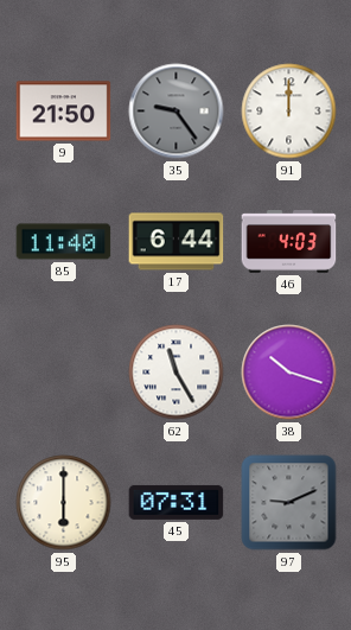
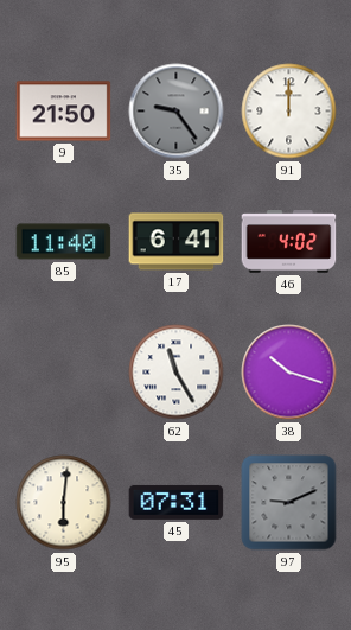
17: 6:44 -> 6:41
46: 4:03 -> 4:02
95: 6:00 -> 6:01
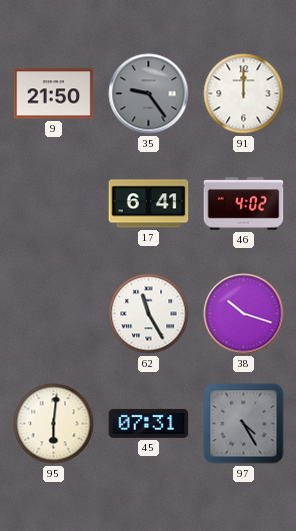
85: 11:40 -> none
97: 9:11 -> 4:25
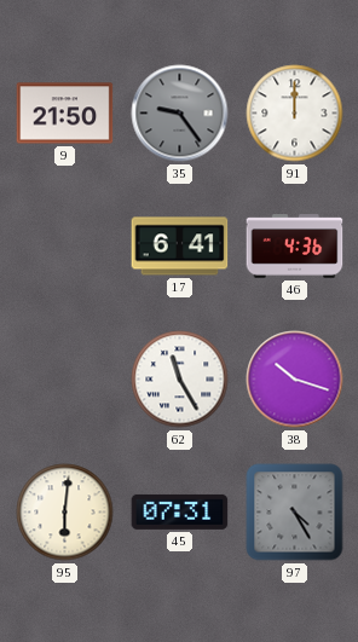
46: 4:02 -> 4:36
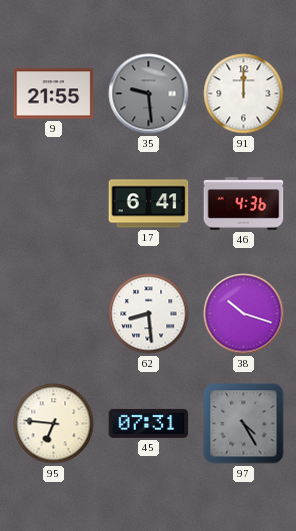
9: 21:50 -> 21:55
35: 9:24 -> 9:29
62: 11:25 -> 8:29
95: 6:01 -> 6:46
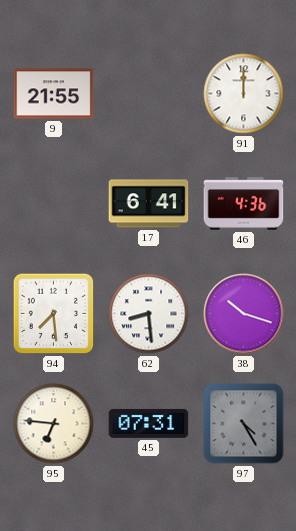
35: 9:29 -> none
94: none -> 7:29
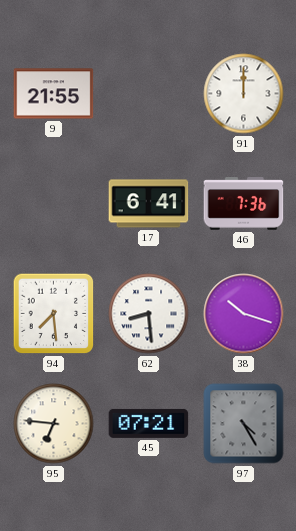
46: 4:36 -> 7:36
45: 07:31 -> 07:21
